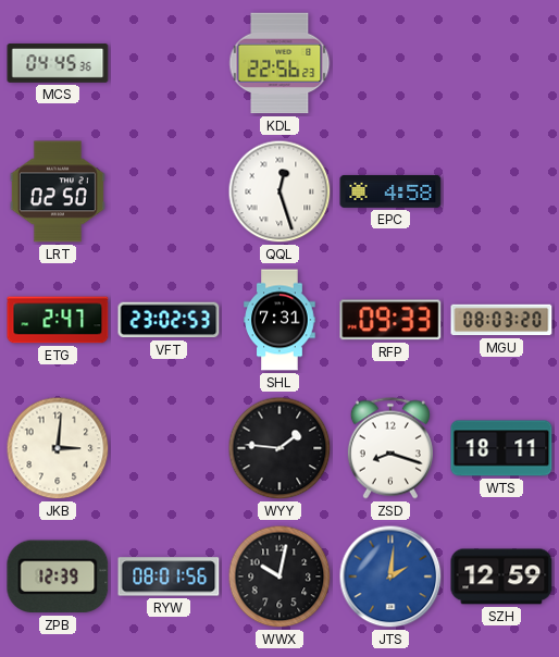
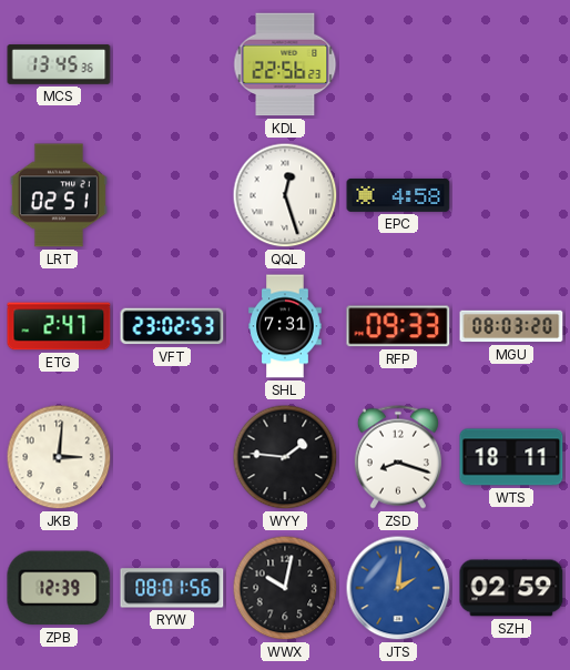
MCS: 04:45 -> 13:45
LRT: 02:50 -> 02:51
SZH: 12:59 -> 02:59
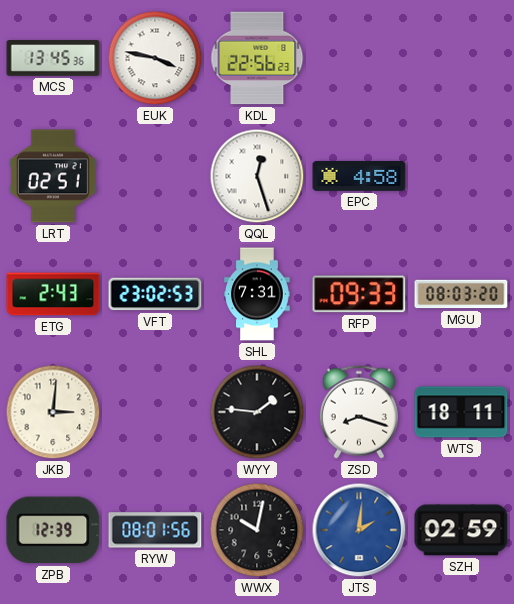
EUK: none -> 3:47
ETG: 2:47 -> 2:43
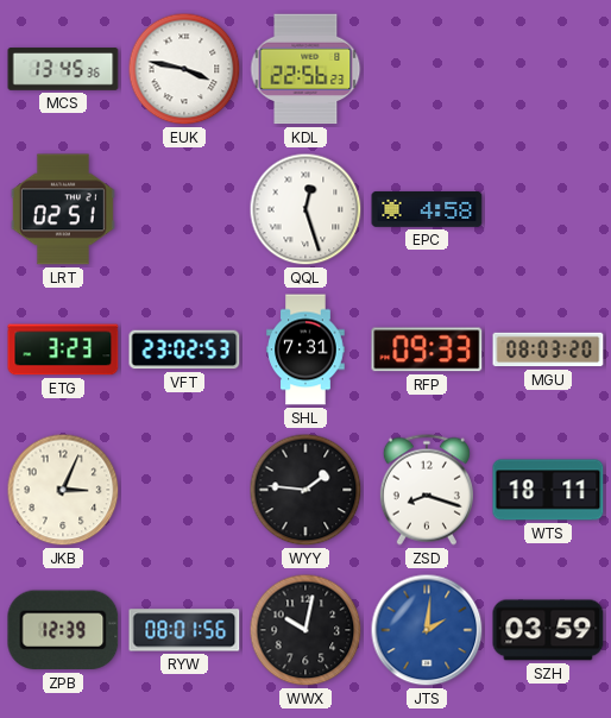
ETG: 2:43 -> 3:23
JKB: 3:01 -> 3:04
SZH: 02:59 -> 03:59
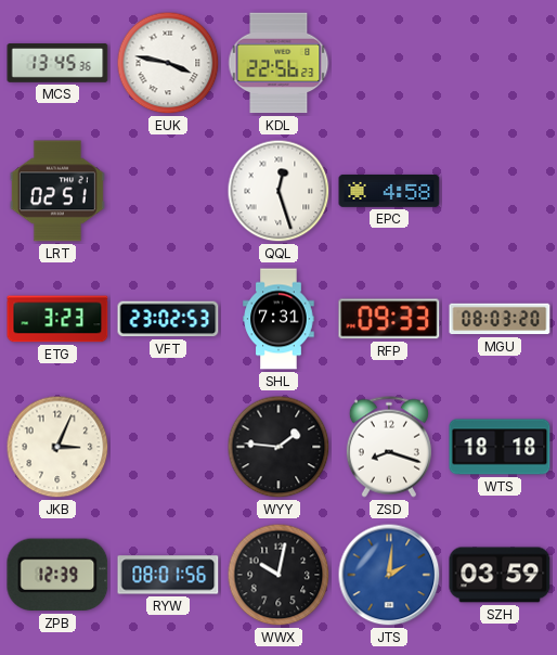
WTS: 18:11 -> 18:18
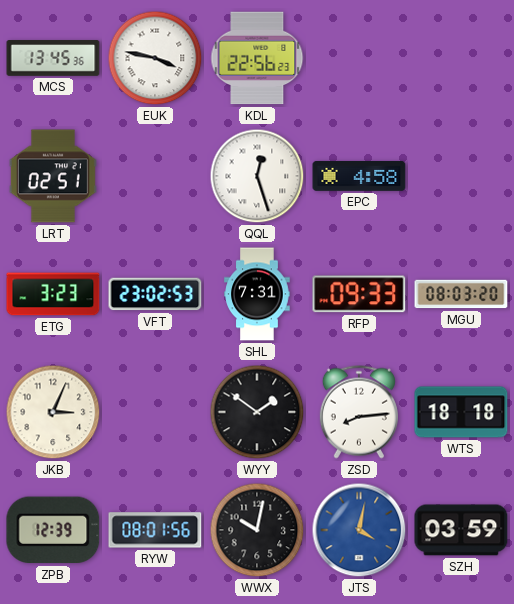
WYY: 1:46 -> 1:51
ZSD: 8:18 -> 8:14
JTS: 2:01 -> 4:02
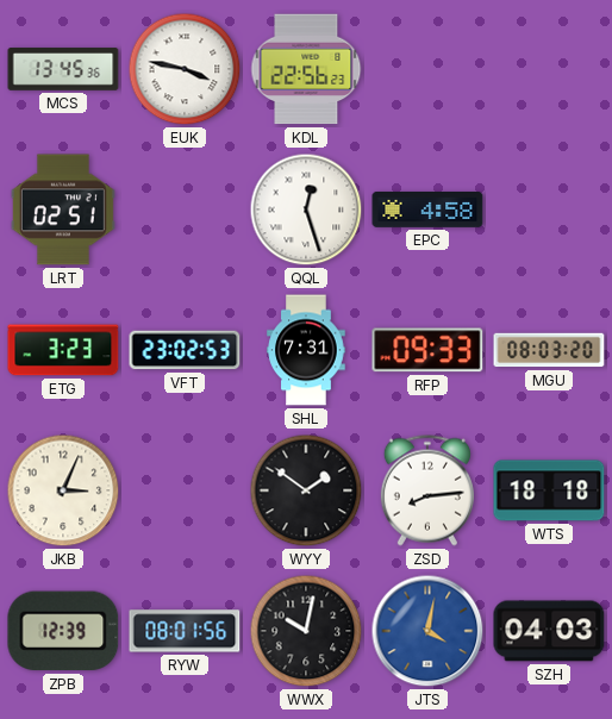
SZH: 03:59 -> 04:03
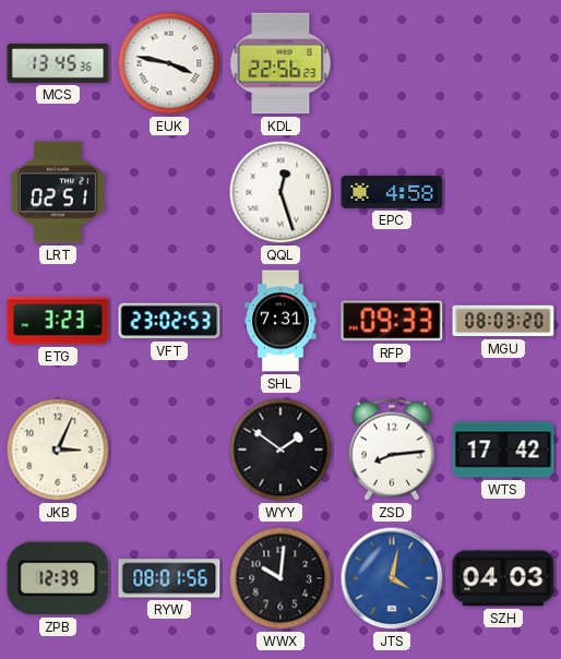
WTS: 18:18 -> 17:42
WWX: 10:02 -> 10:01
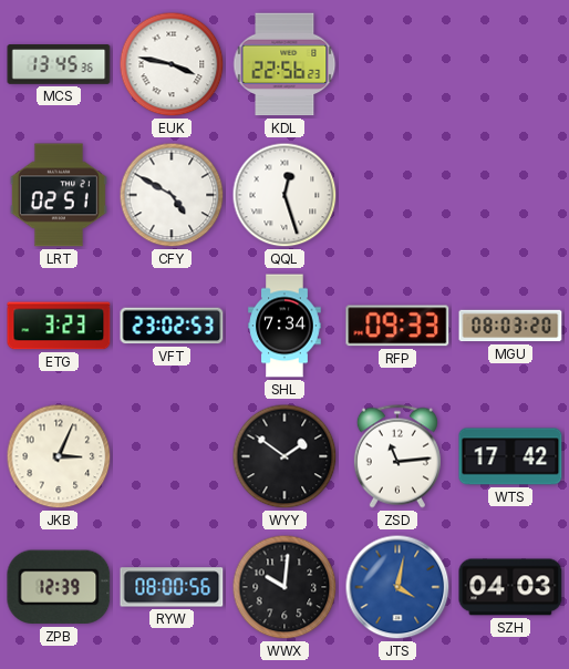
CFY: none -> 4:50
EPC: 4:58 -> none
SHL: 7:31 -> 7:34
ZSD: 8:14 -> 11:14
RYW: 08:01 -> 08:00
